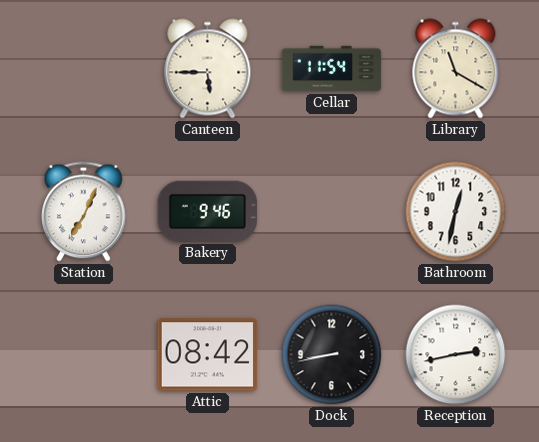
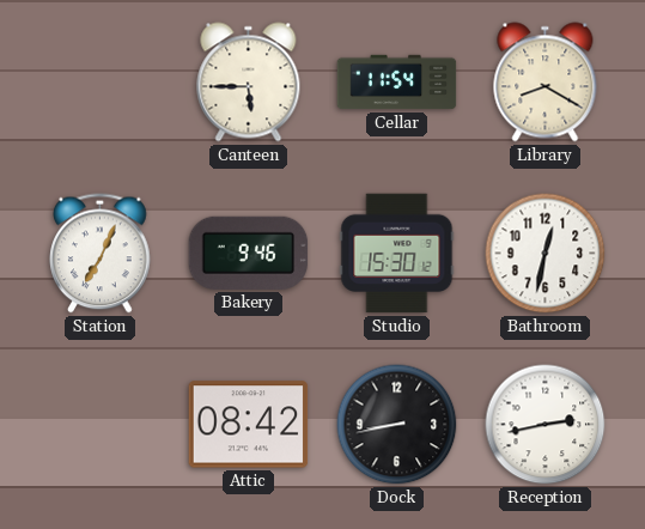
Library: 11:20 -> 8:20
Studio: none -> 15:30
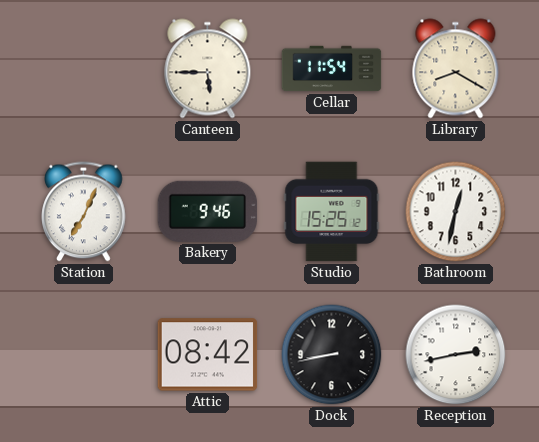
Studio: 15:30 -> 15:25
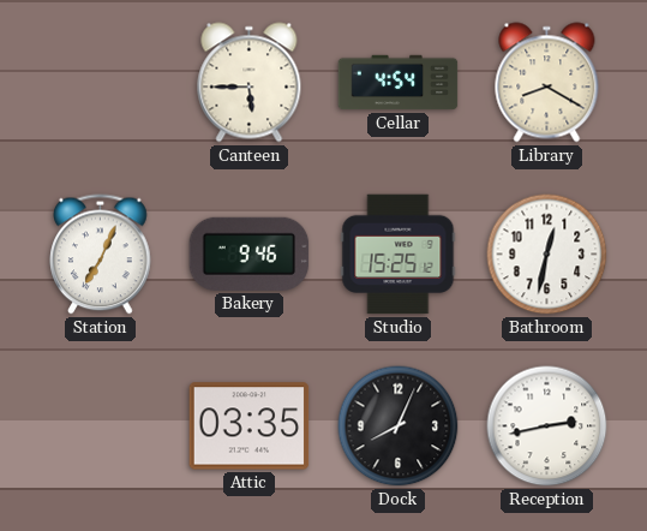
Cellar: 11:54 -> 4:54
Attic: 08:42 -> 03:35
Dock: 8:43 -> 8:04
